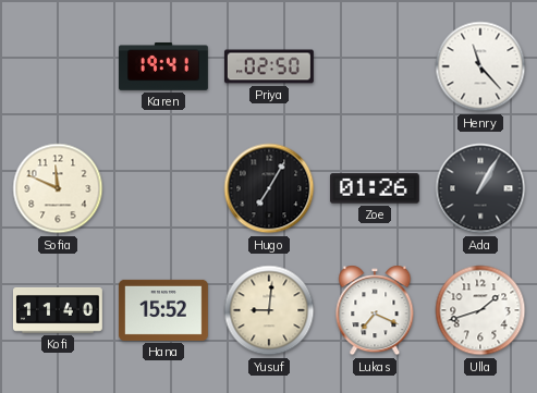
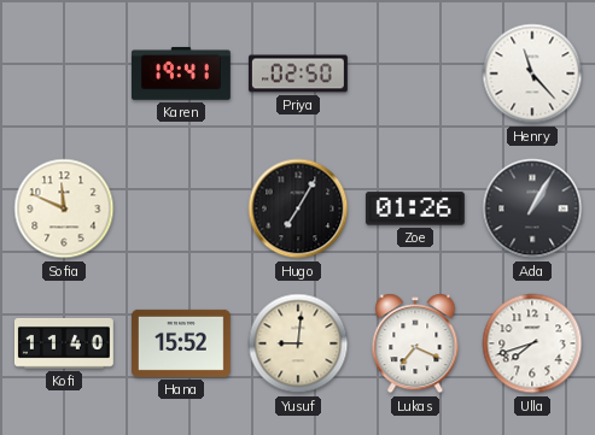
Ulla: 1:42 -> 7:42
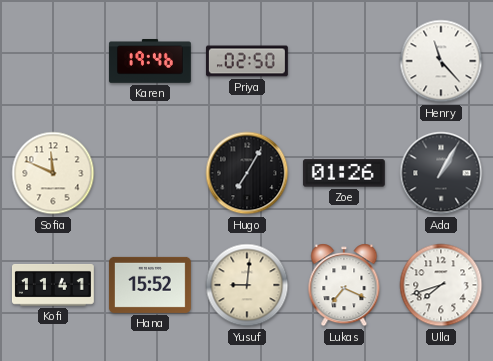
Karen: 19:41 -> 19:46
Kofi: 11:40 -> 11:41
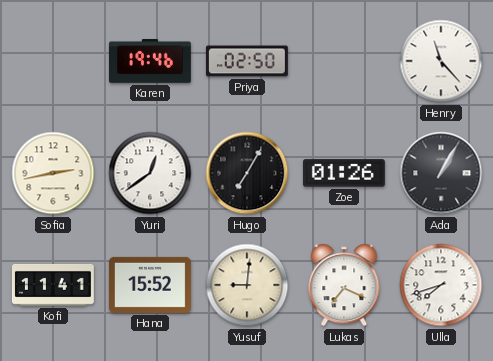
Sofia: 11:49 -> 2:43
Yuri: none -> 12:39
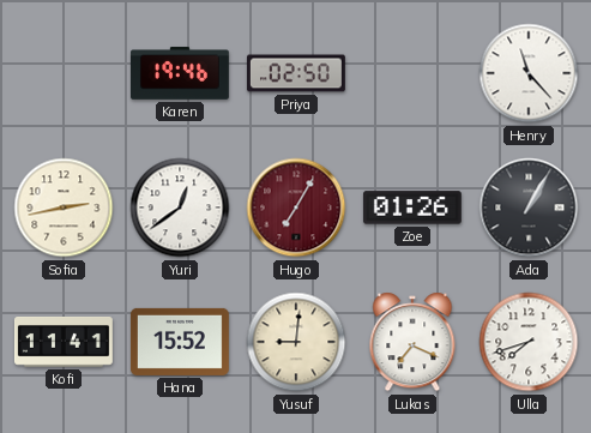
Hugo dial: black -> burgundy
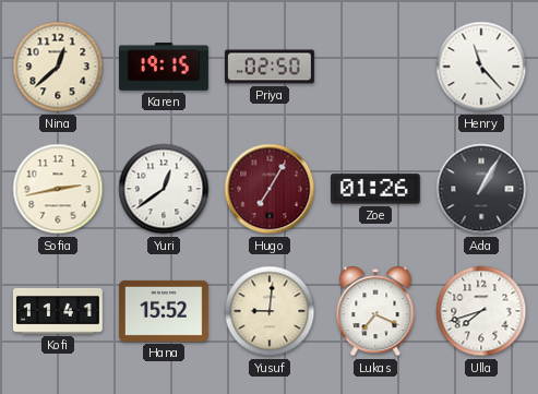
Nina: none -> 12:38
Karen: 19:46 -> 19:15
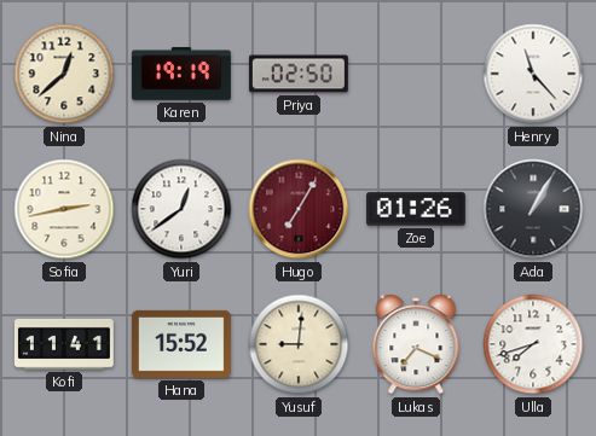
Karen: 19:15 -> 19:19
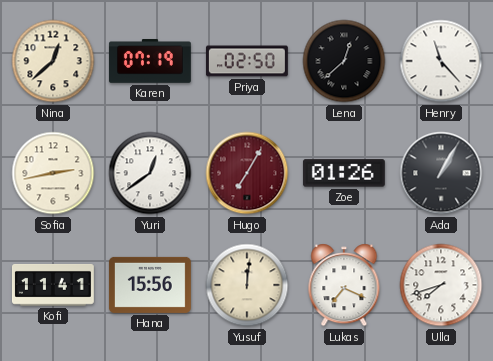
Karen: 19:19 -> 07:19
Lena: none -> 12:38
Hana: 15:52 -> 15:56
Yusuf: 9:01 -> 12:01
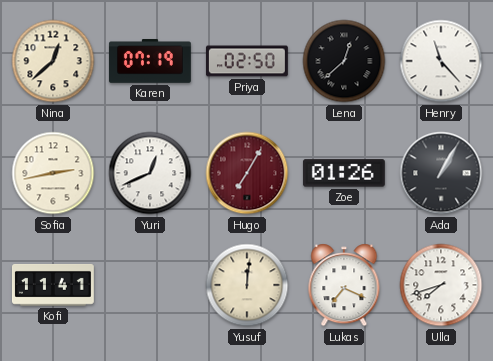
Yuri: 12:39 -> 12:41
Hana: 15:56 -> none
